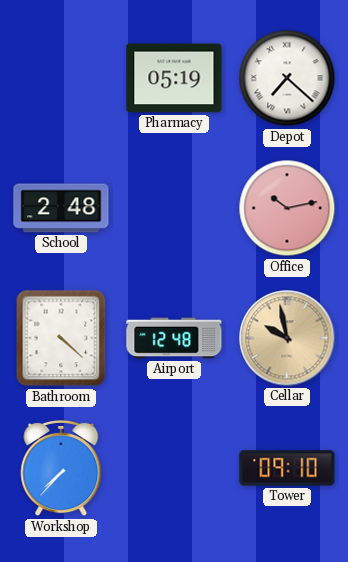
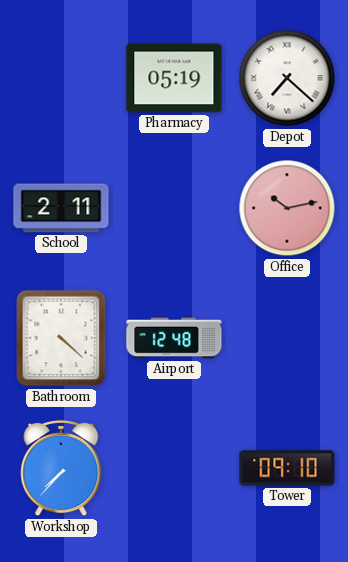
School: 2:48 -> 2:11
Cellar: 9:58 -> none
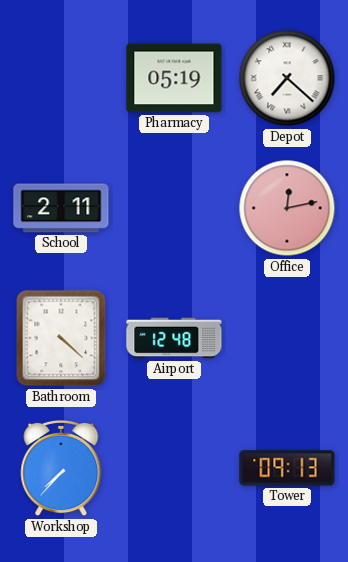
Office: 10:13 -> 12:13
Tower: 09:10 -> 09:13
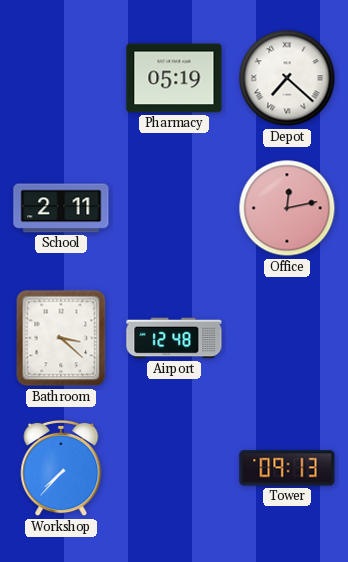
Bathroom: 4:22 -> 3:22
